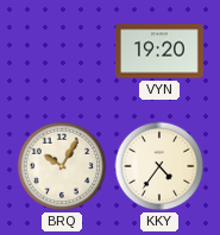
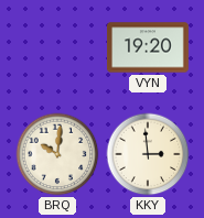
BRQ: 10:05 -> 10:01
KKY: 4:36 -> 2:59
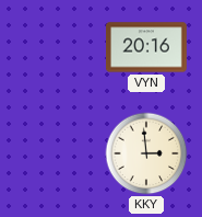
VYN: 19:20 -> 20:16
BRQ: 10:01 -> none
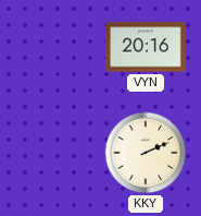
KKY: 2:59 -> 2:11
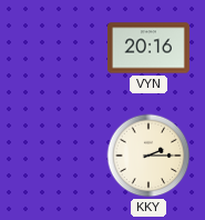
KKY: 2:11 -> 2:15
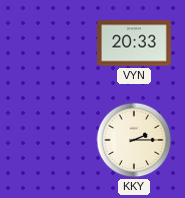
VYN: 20:16 -> 20:33
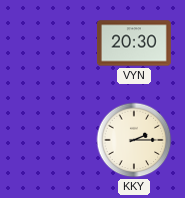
VYN: 20:33 -> 20:30
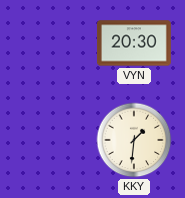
KKY: 2:15 -> 1:31
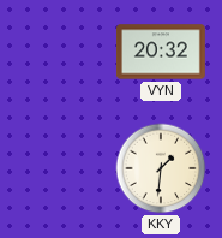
VYN: 20:30 -> 20:32
